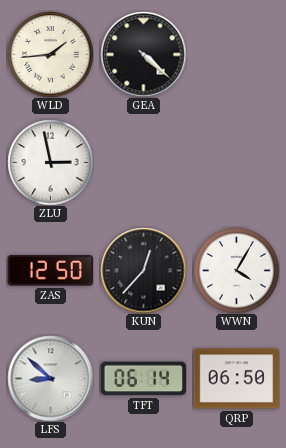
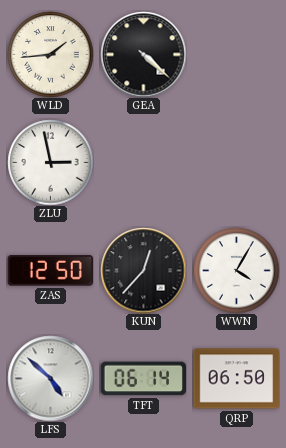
LFS: 8:52 -> 4:52
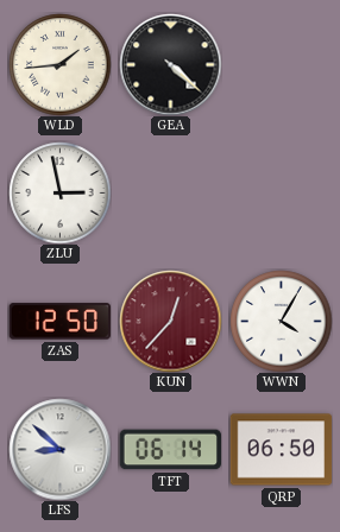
KUN dial: black -> burgundy
LFS: 4:52 -> 8:52
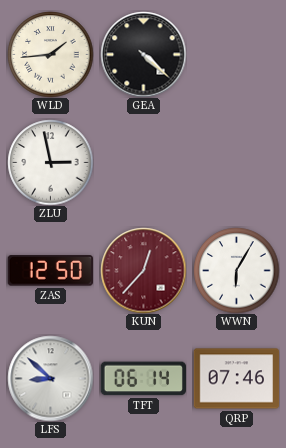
WWN: 4:05 -> 6:05
QRP: 06:50 -> 07:46
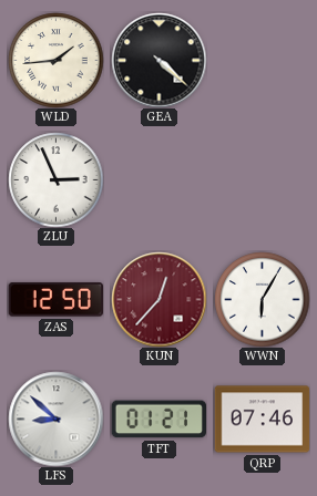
ZLU: 2:58 -> 2:56
TFT: 06:14 -> 01:21
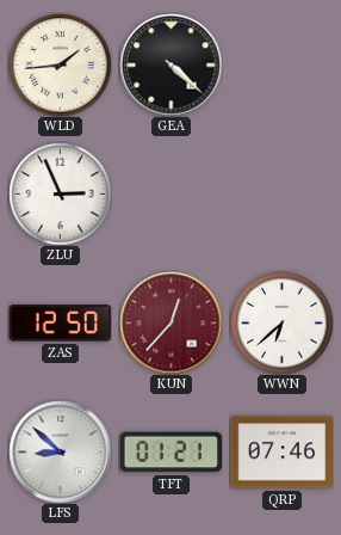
WWN: 6:05 -> 6:38
